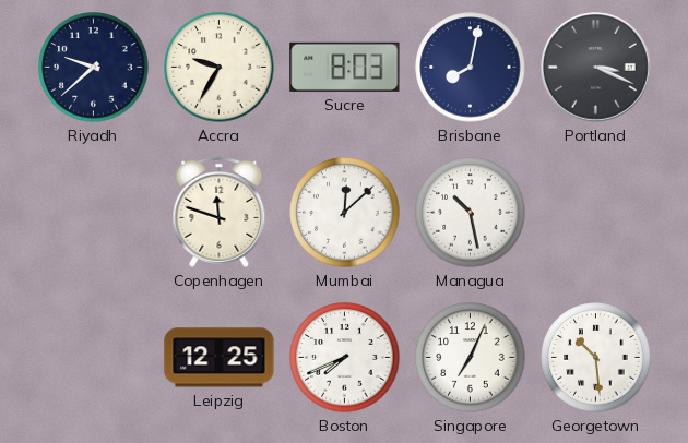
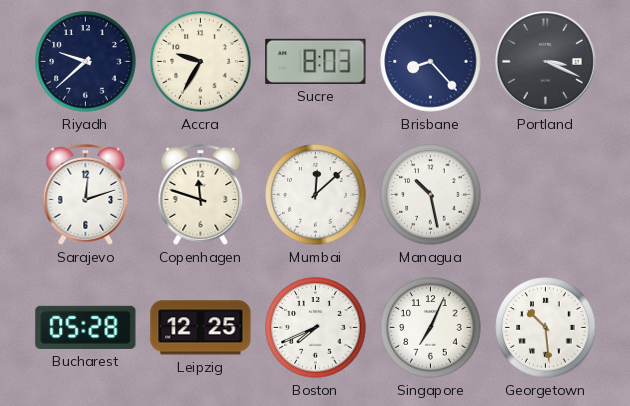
Brisbane: 8:02 -> 8:23
Sarajevo: none -> 12:12
Bucharest: none -> 05:28
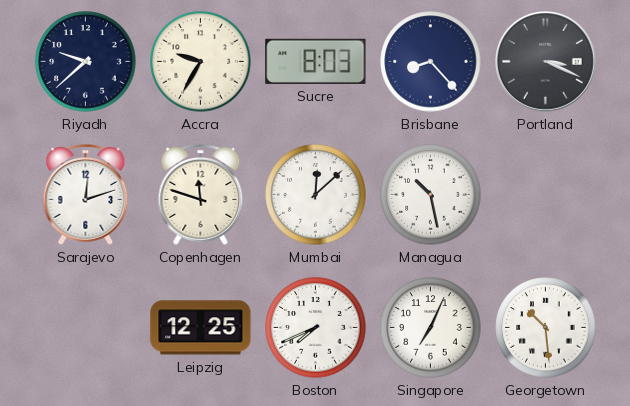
Bucharest: 05:28 -> none
